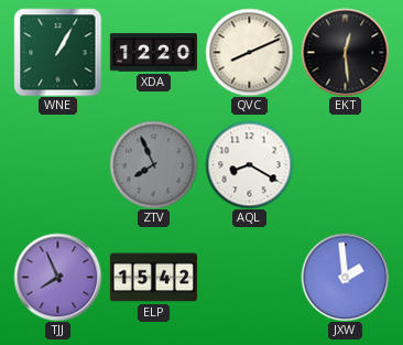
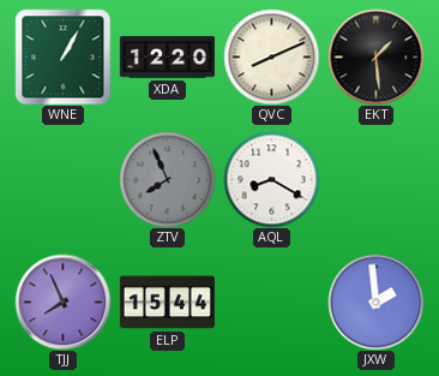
EKT: 12:29 -> 1:29
ELP: 15:42 -> 15:44
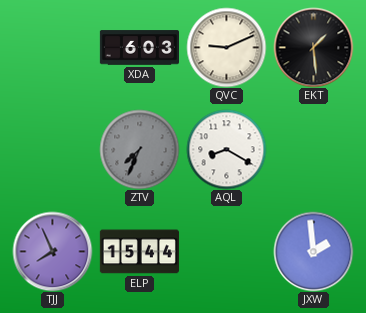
WNE: 1:05 -> none
XDA: 12:20 -> 6:03
QVC: 8:11 -> 9:11
ZTV: 7:56 -> 7:34
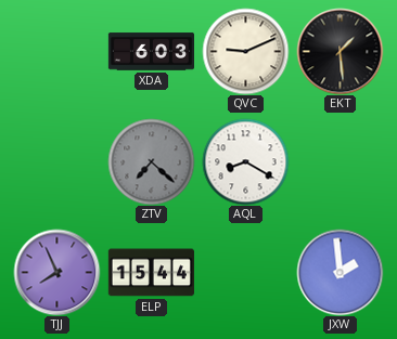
ZTV: 7:34 -> 7:22
